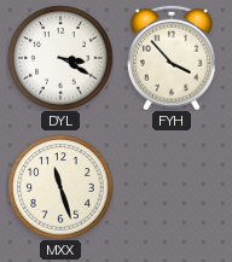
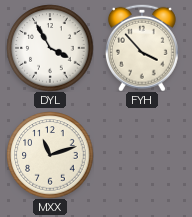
DYL: 3:20 -> 3:55
MXX: 11:27 -> 11:12
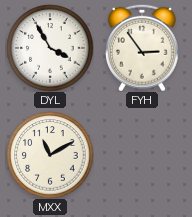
FYH: 3:53 -> 2:54
MXX: 11:12 -> 11:10
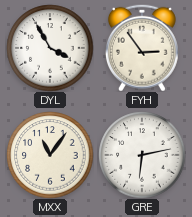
MXX: 11:10 -> 11:06
GRE: none -> 6:13
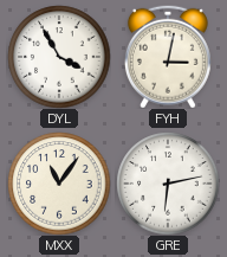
FYH: 2:54 -> 3:02
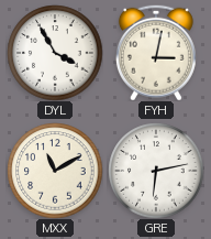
MXX: 11:06 -> 11:10
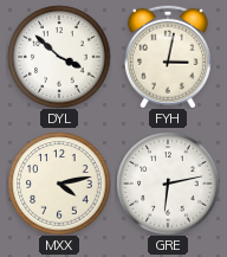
DYL: 3:55 -> 3:52
MXX: 11:10 -> 4:13
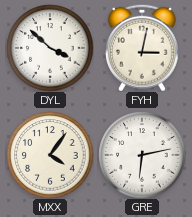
MXX: 4:13 -> 4:06
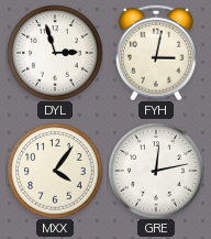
DYL: 3:52 -> 2:57
GRE: 6:13 -> 12:13
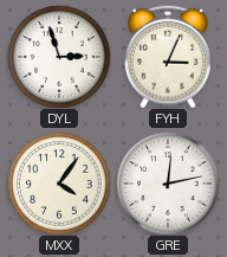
FYH: 3:02 -> 3:04
